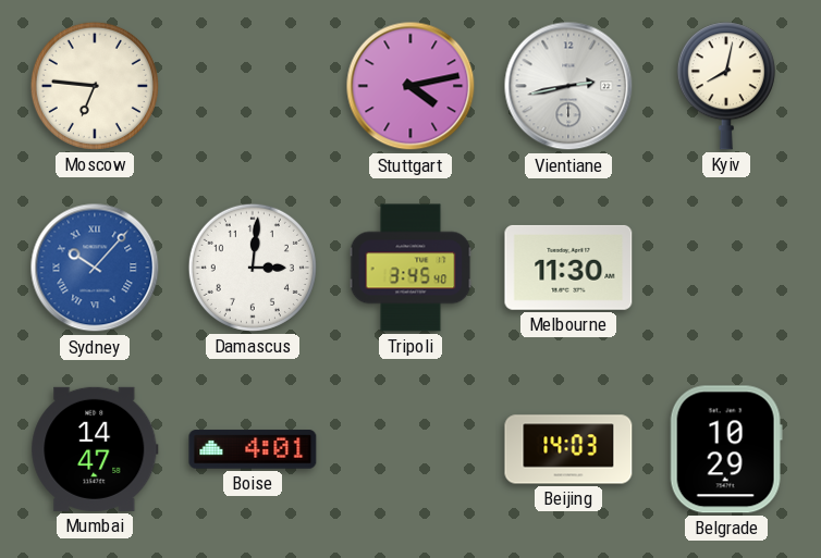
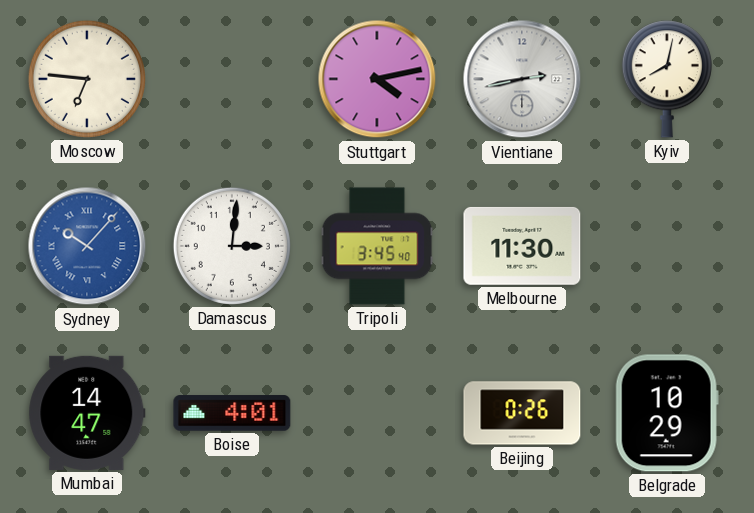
Beijing: 14:03 -> 0:26
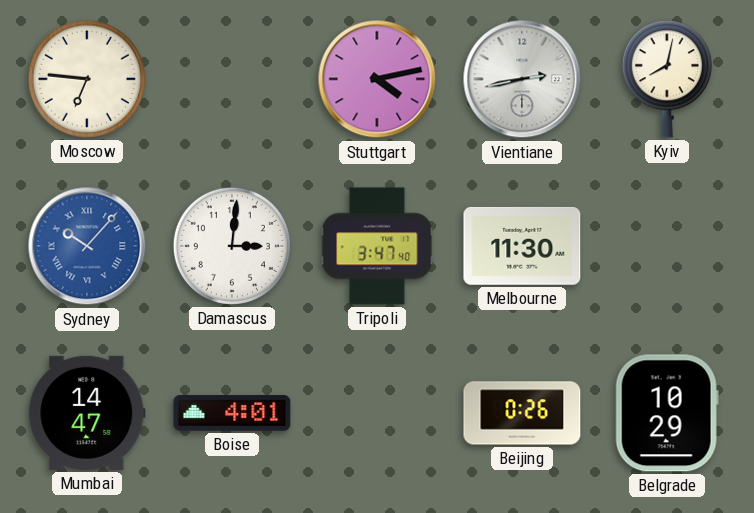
Tripoli: 3:45 -> 3:47
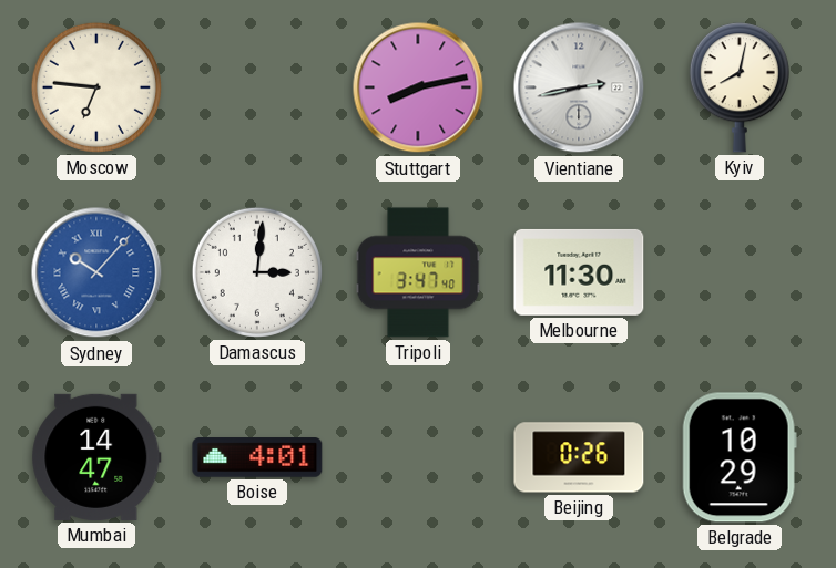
Stuttgart: 4:13 -> 8:13
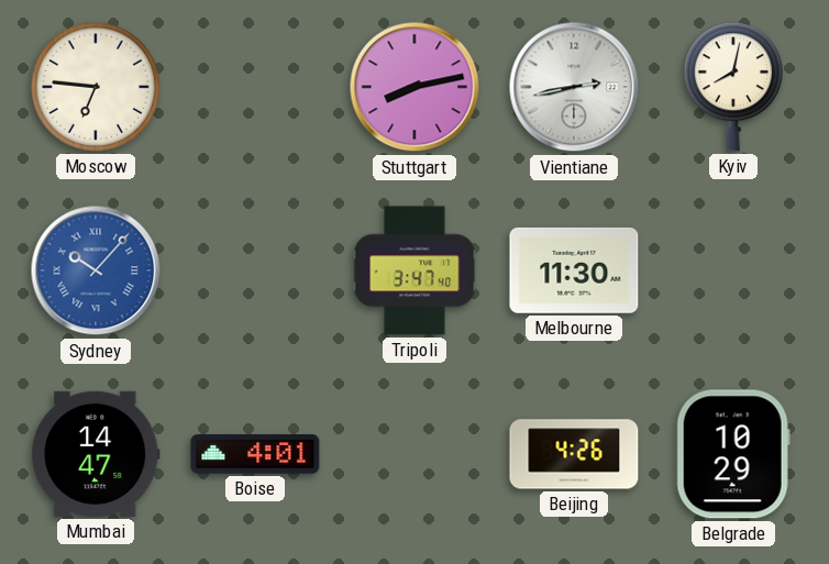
Damascus: 3:01 -> none
Beijing: 0:26 -> 4:26
